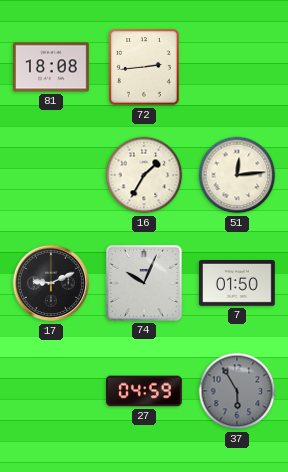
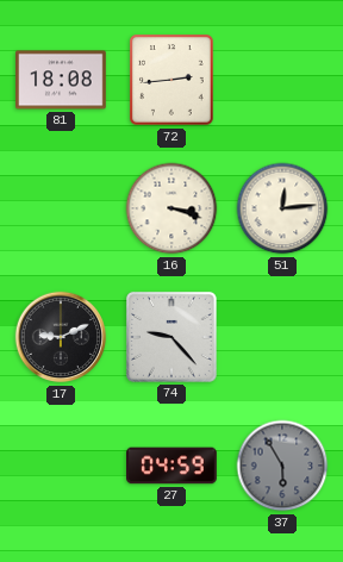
16: 1:35 -> 3:18
74: 10:04 -> 9:23
7: 01:50 -> none
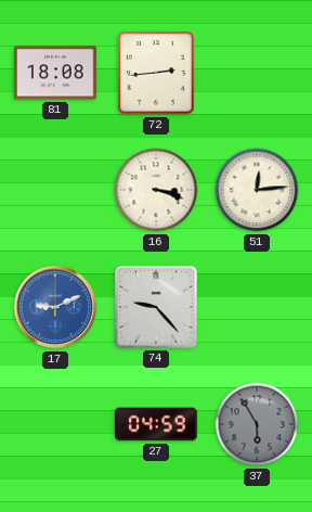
17 dial: black -> blue
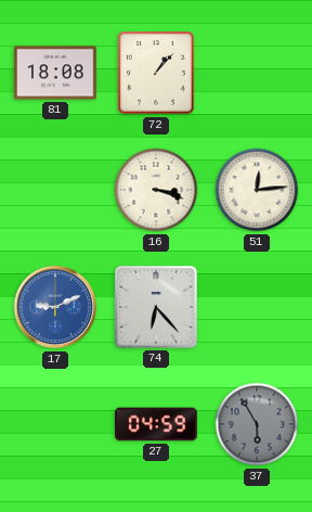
72: 2:44 -> 1:07
74: 9:23 -> 6:23
